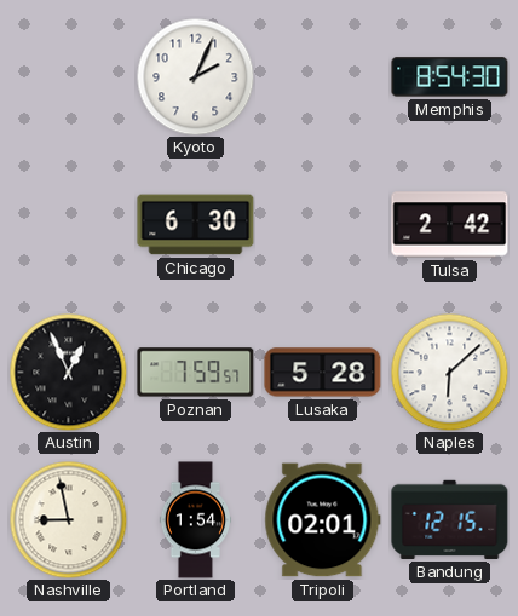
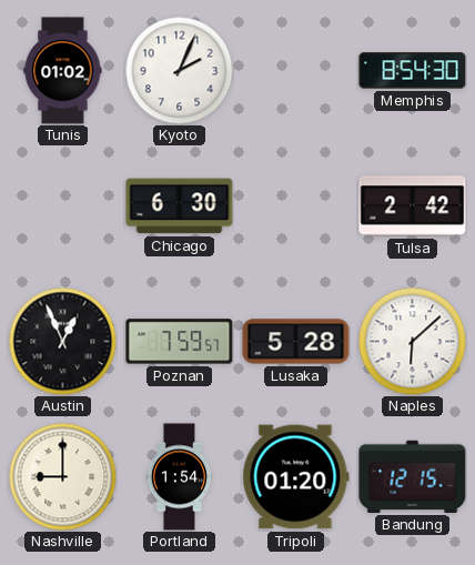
Tunis: none -> 01:02
Nashville: 8:58 -> 9:00
Tripoli: 02:01 -> 01:20
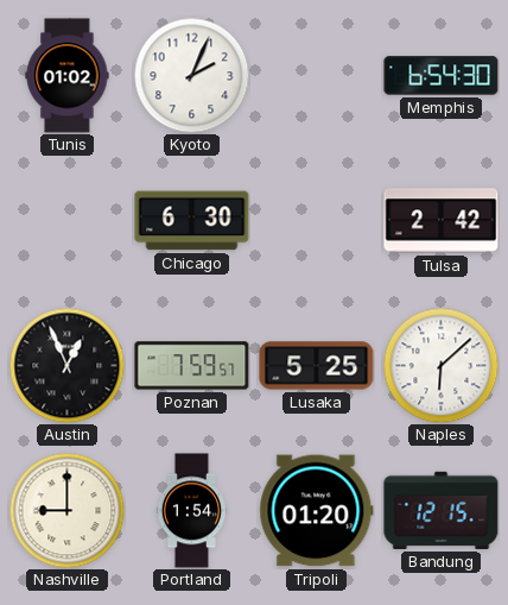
Memphis: 8:54 -> 6:54
Lusaka: 5:28 -> 5:25
